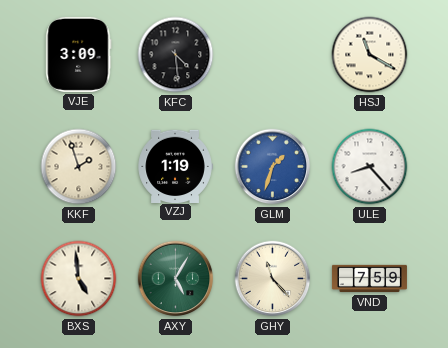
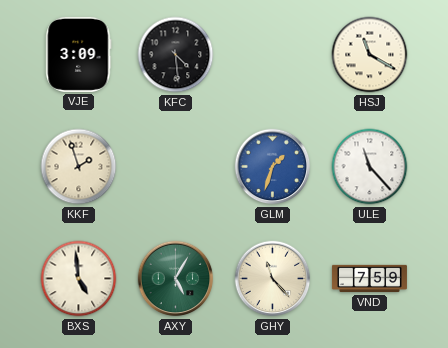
VZJ: 1:19 -> none
ULE: 8:23 -> 11:23
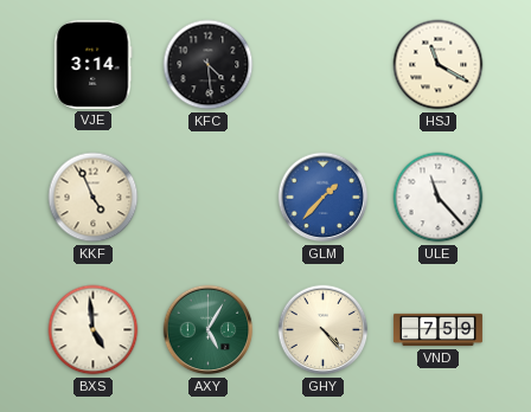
VJE: 3:09 -> 3:14
KKF: 1:57 -> 4:56
GLM: 1:33 -> 1:37
GHY: 11:23 -> 4:23
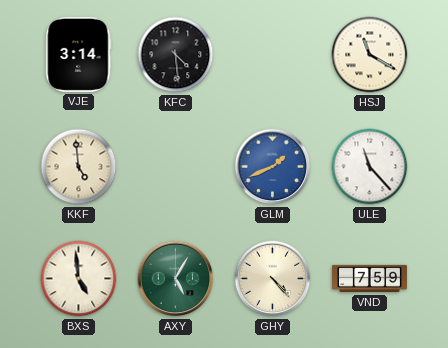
KKF: 4:56 -> 4:59
GLM: 1:37 -> 1:41
